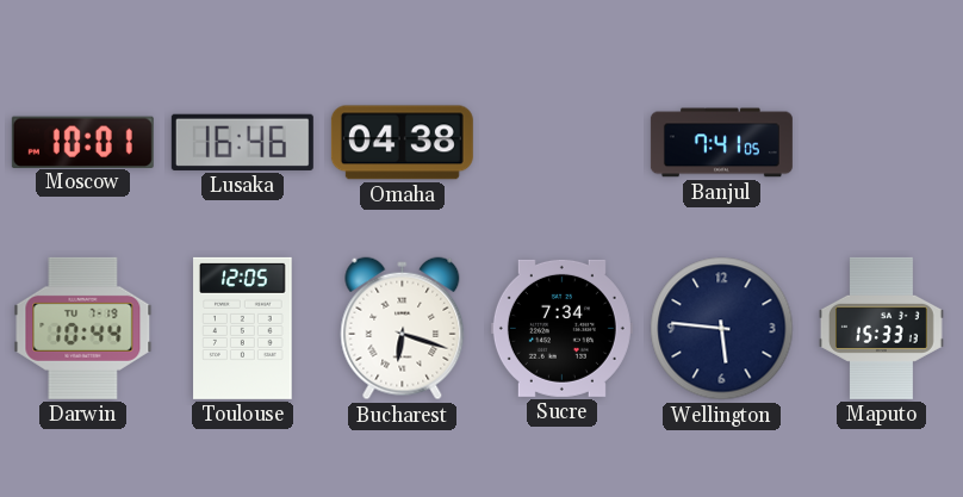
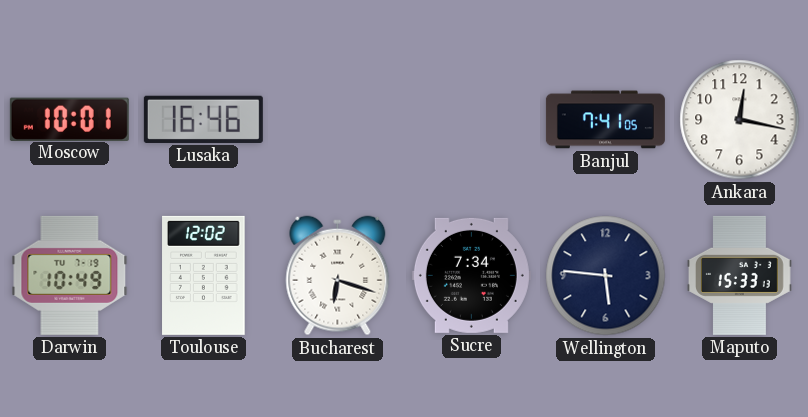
Omaha: 04:38 -> none
Ankara: none -> 12:17
Darwin: 10:44 -> 10:49
Toulouse: 12:05 -> 12:02
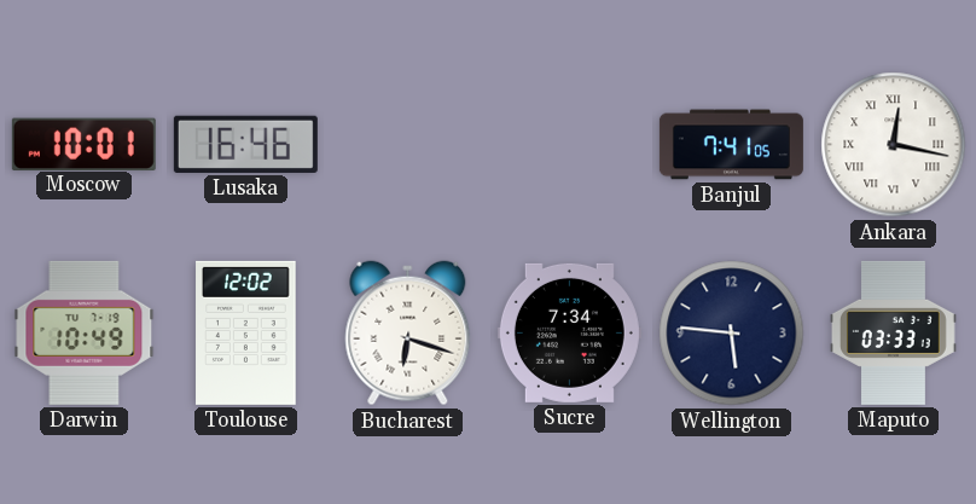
Ankara numerals: Arabic -> Roman
Maputo: 15:33 -> 03:33
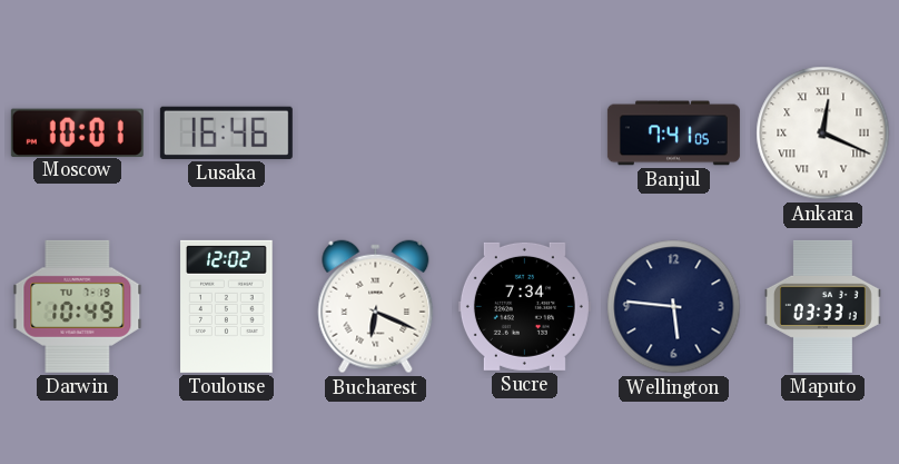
Ankara: 12:17 -> 12:19
Bucharest: 6:18 -> 6:19
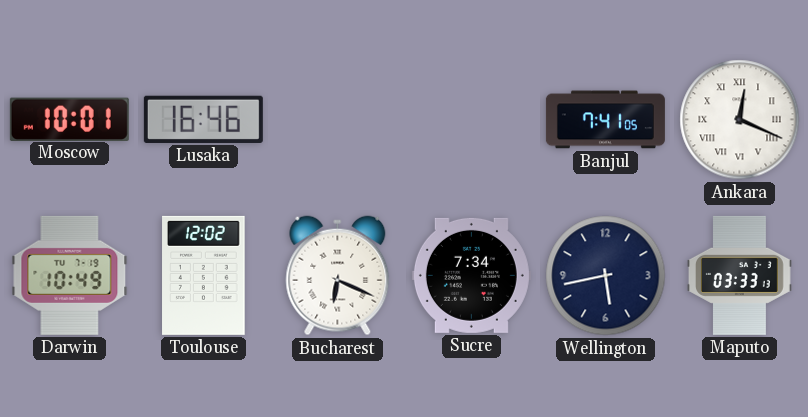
Wellington: 5:46 -> 5:43
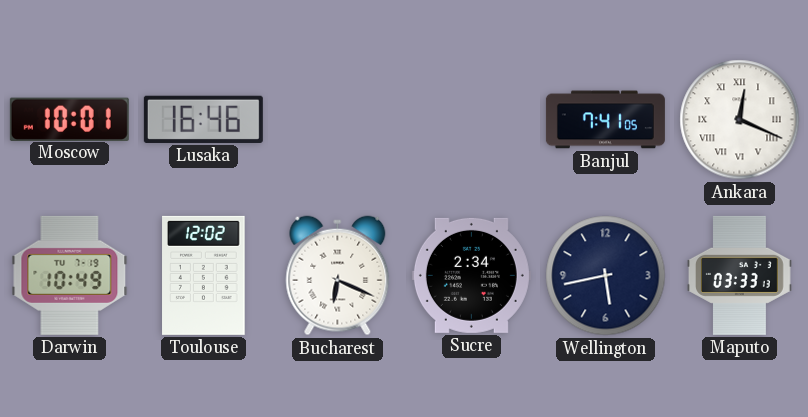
Sucre: 7:34 -> 2:34
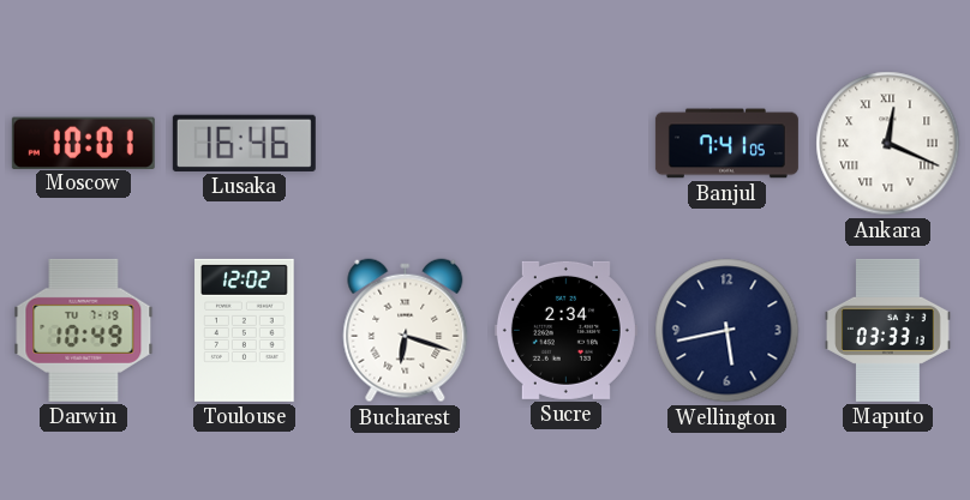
Bucharest: 6:19 -> 6:18
